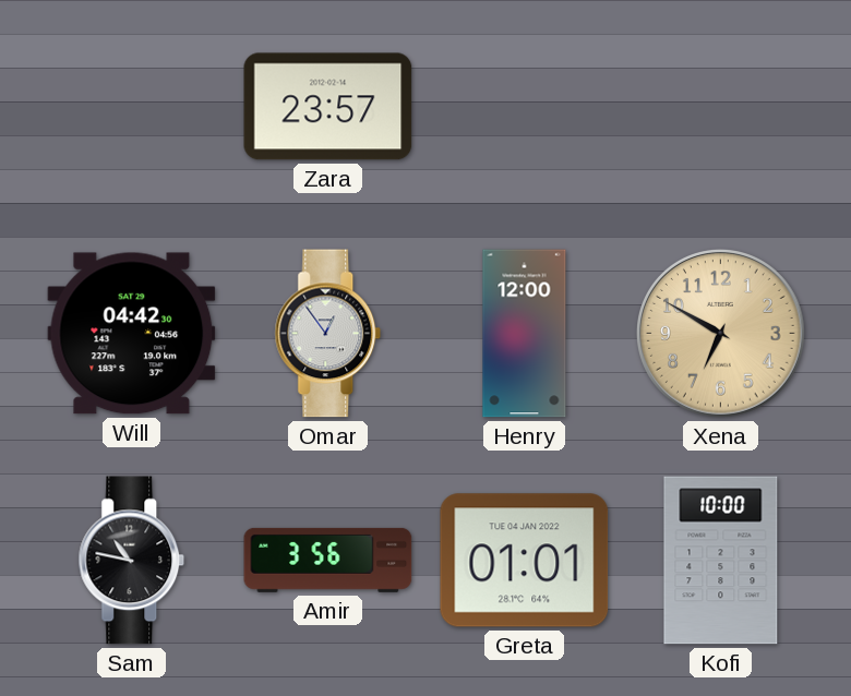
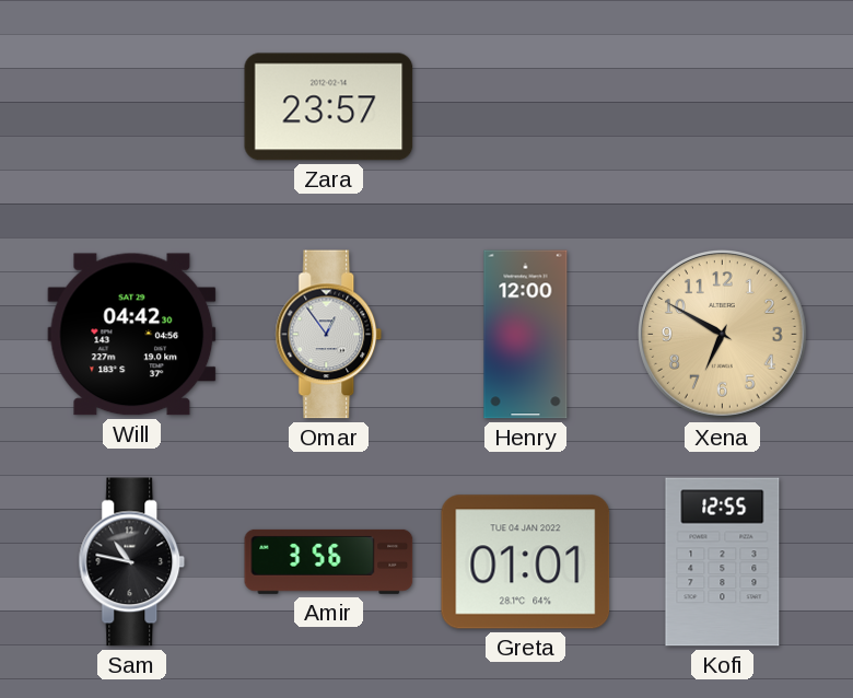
Kofi: 10:00 -> 12:55
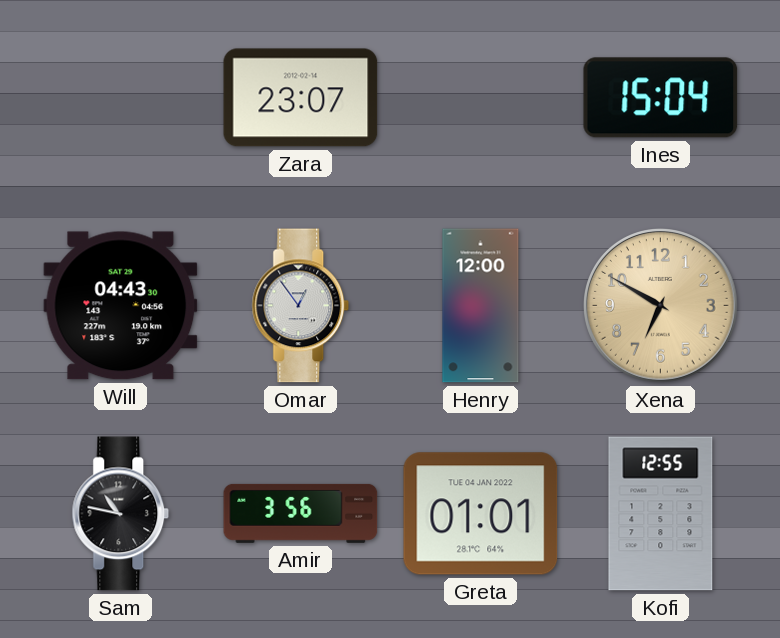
Zara: 23:57 -> 23:07
Ines: none -> 15:04
Will: 04:42 -> 04:43
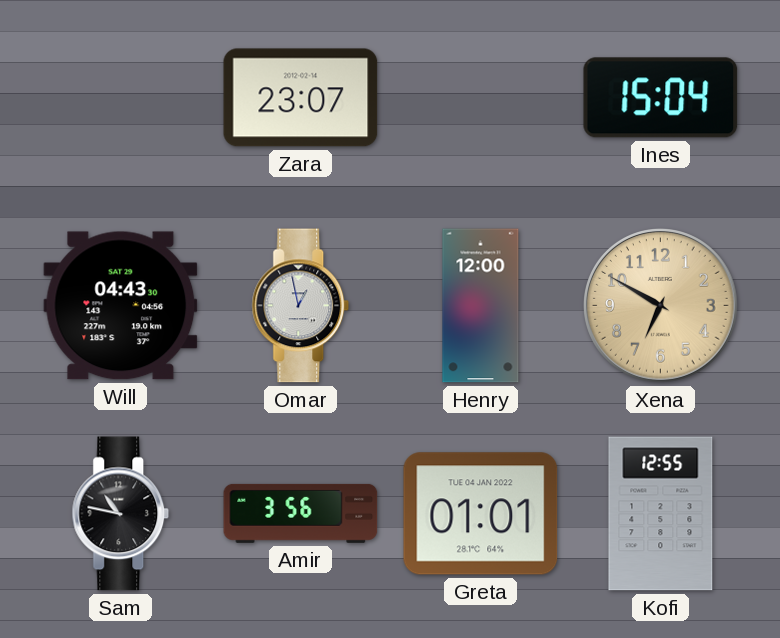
Omar: 12:54 -> 12:58
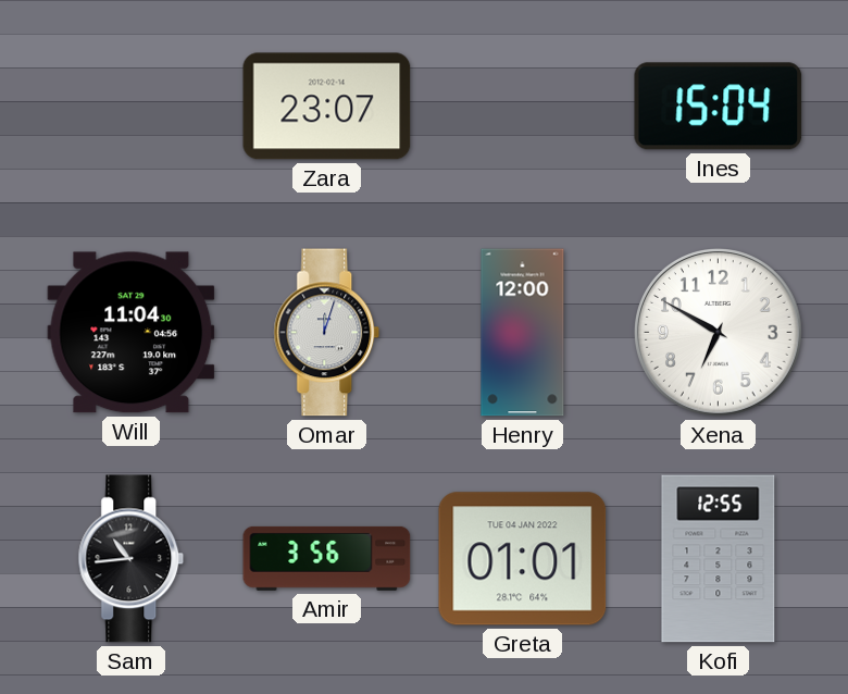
Will: 04:43 -> 11:04
Omar: 12:58 -> 12:03
Xena dial: champagne -> white
Sam: 10:47 -> 10:44
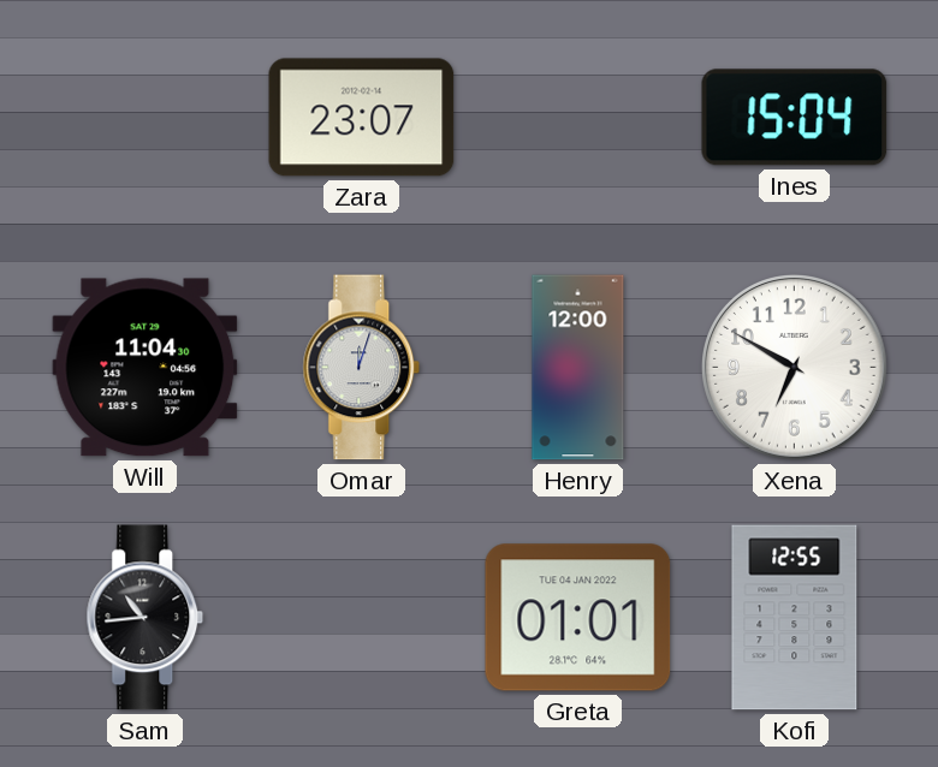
Amir: 3:56 -> none
